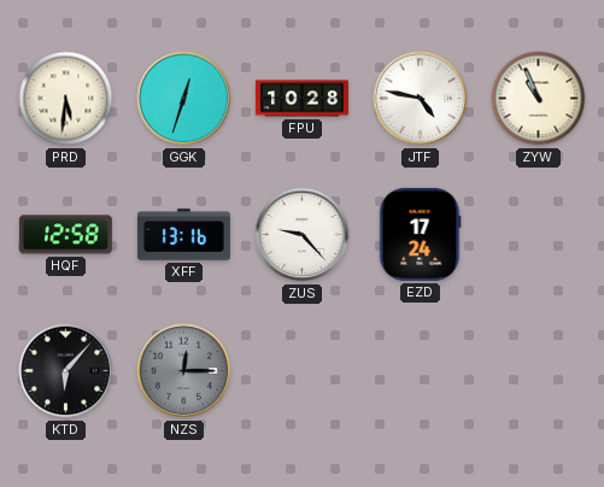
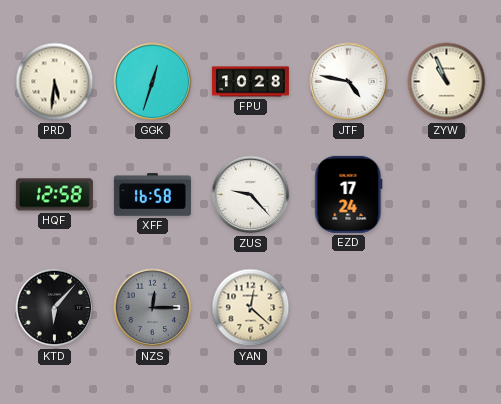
XFF: 13:16 -> 16:58
YAN: none -> 12:22
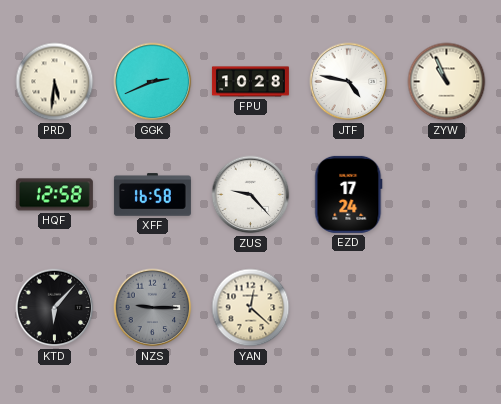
GGK: 12:33 -> 2:41
NZS: 12:15 -> 9:15
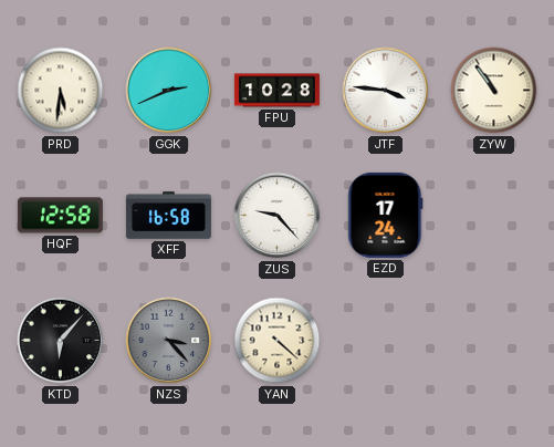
JTF: 4:47 -> 3:46
ZYW: 10:56 -> 10:54
NZS: 9:15 -> 3:23
YAN: 12:22 -> 4:22
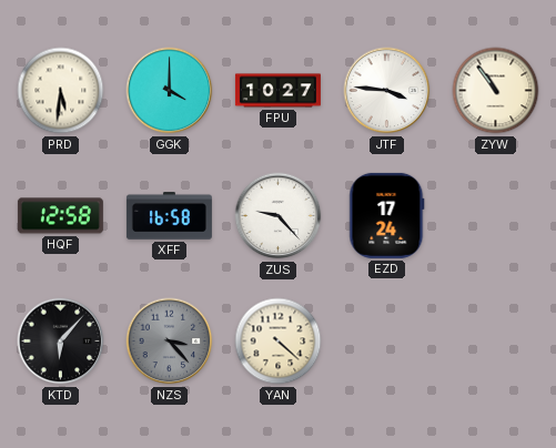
GGK: 2:41 -> 4:00
FPU: 10:28 -> 10:27
